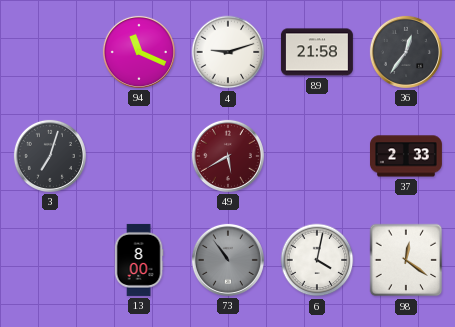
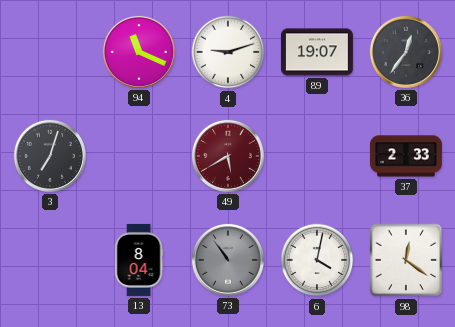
89: 21:58 -> 19:07
13: 8:00 -> 8:04
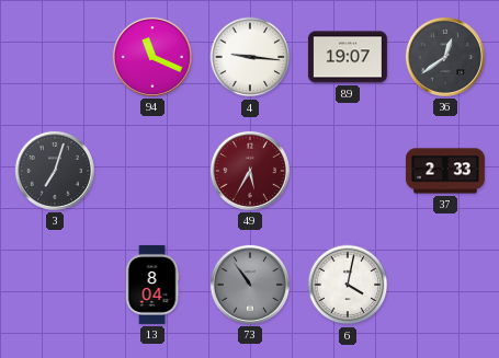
4: 9:12 -> 9:16
36: 12:36 -> 12:39
49: 5:40 -> 5:35
98: 12:21 -> none
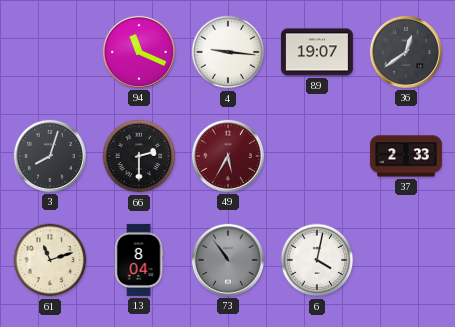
3: 7:03 -> 8:03
66: none -> 2:30
61: none -> 11:12
